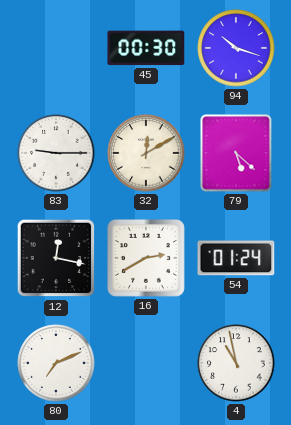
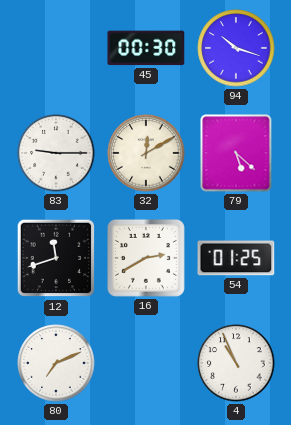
12: 12:17 -> 11:42
54: 01:24 -> 01:25
4: 10:58 -> 10:56
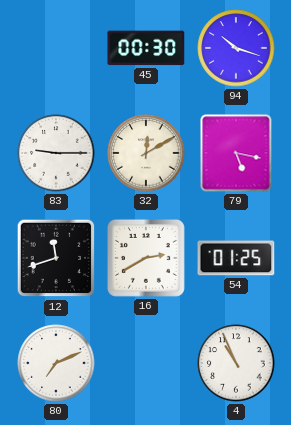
79: 5:22 -> 5:17
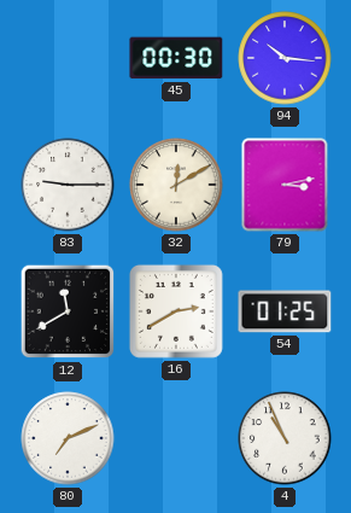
94: 10:18 -> 10:16
79: 5:17 -> 3:13
12: 11:42 -> 11:40
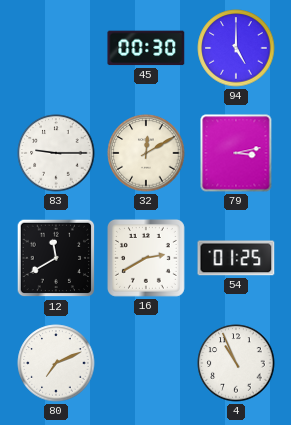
94: 10:16 -> 5:00
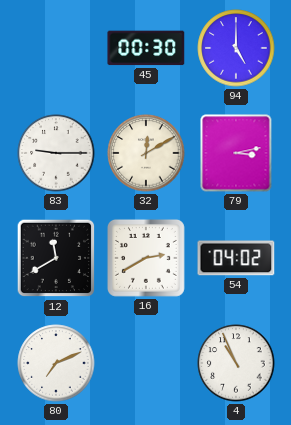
54: 01:25 -> 04:02
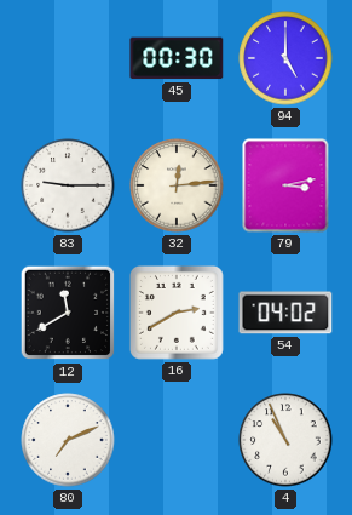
32: 12:10 -> 12:14
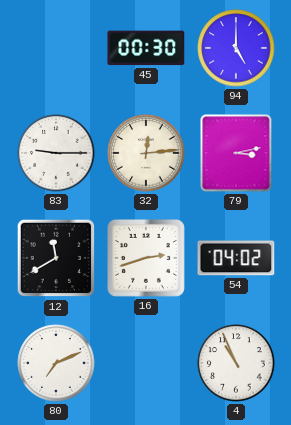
16: 2:40 -> 2:42
